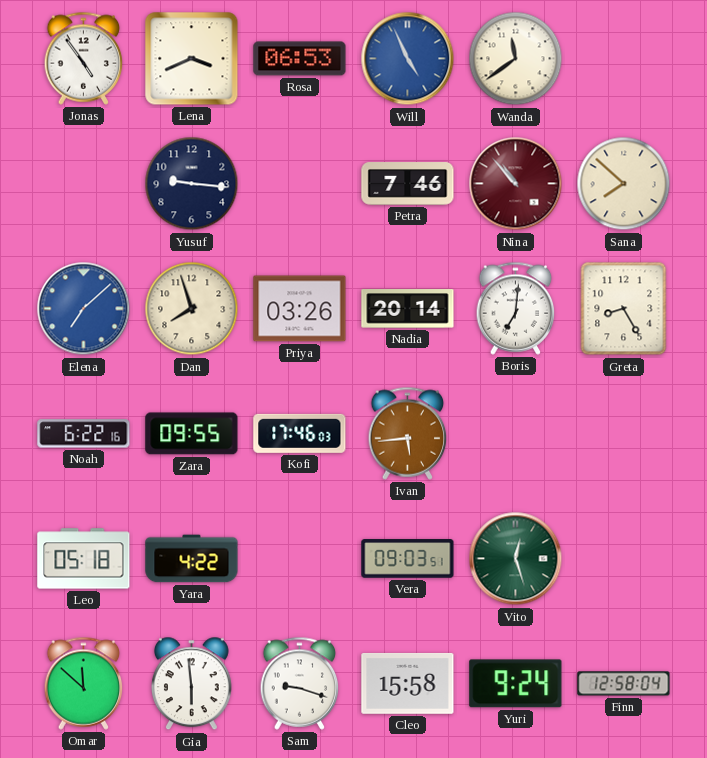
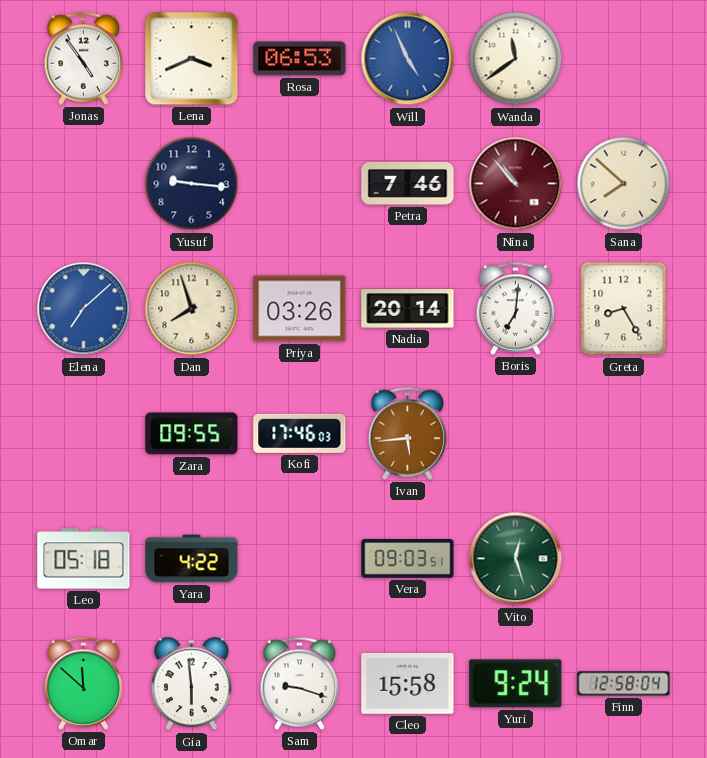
Noah: 6:22 -> none
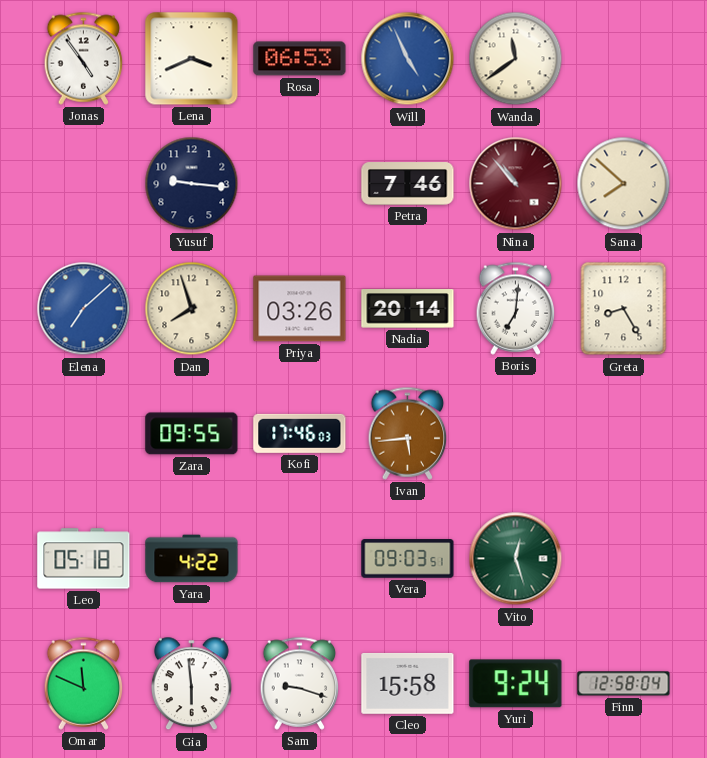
Omar: 11:52 -> 11:49
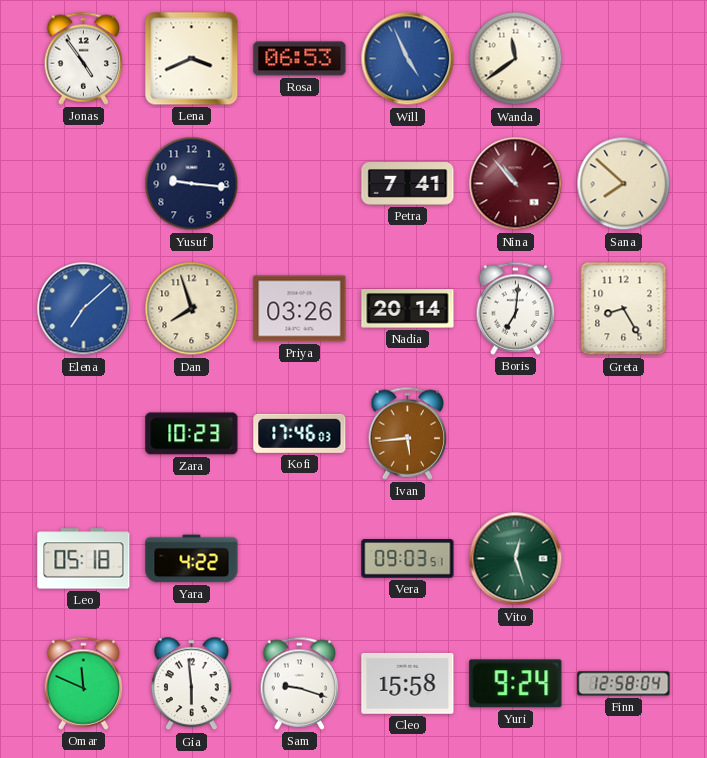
Petra: 7:46 -> 7:41
Zara: 09:55 -> 10:23
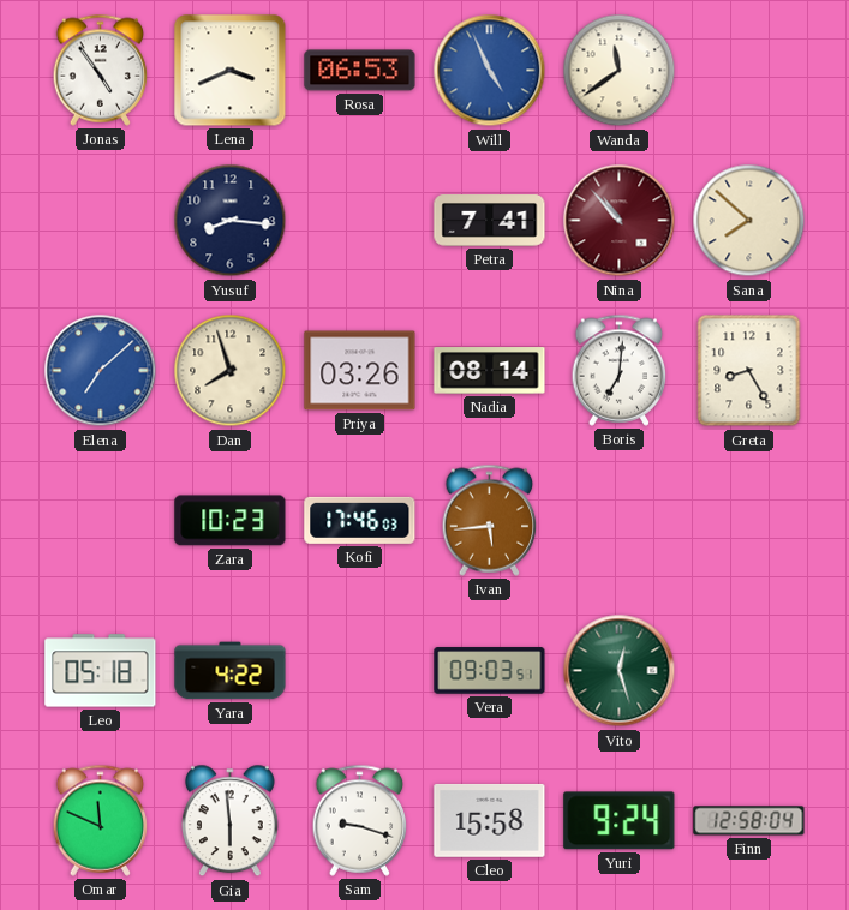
Yusuf: 9:16 -> 8:16
Nadia: 20:14 -> 08:14
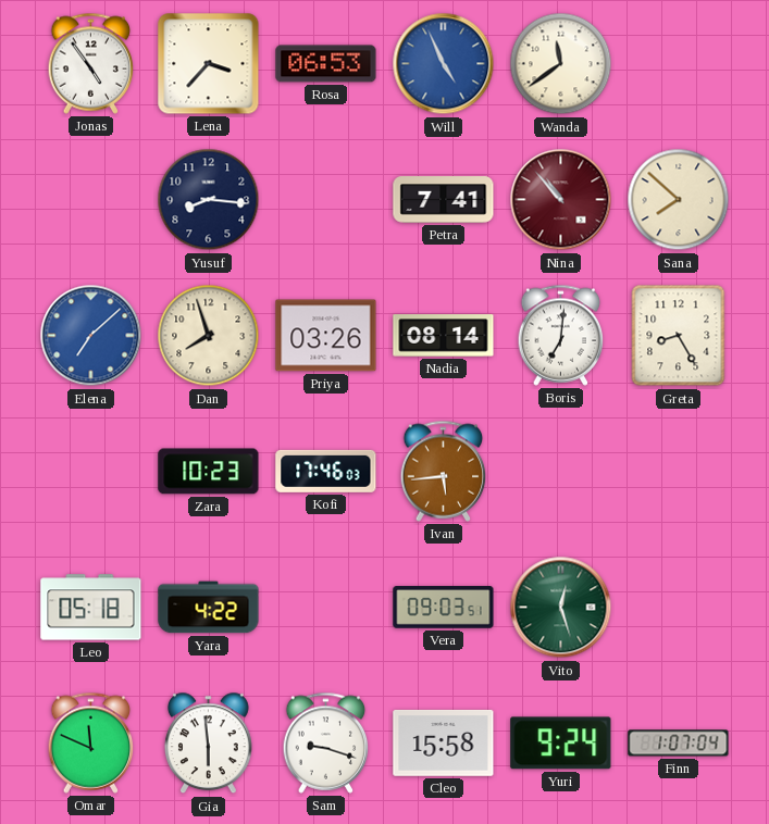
Lena: 3:41 -> 3:37
Finn: 12:58 -> 1:07
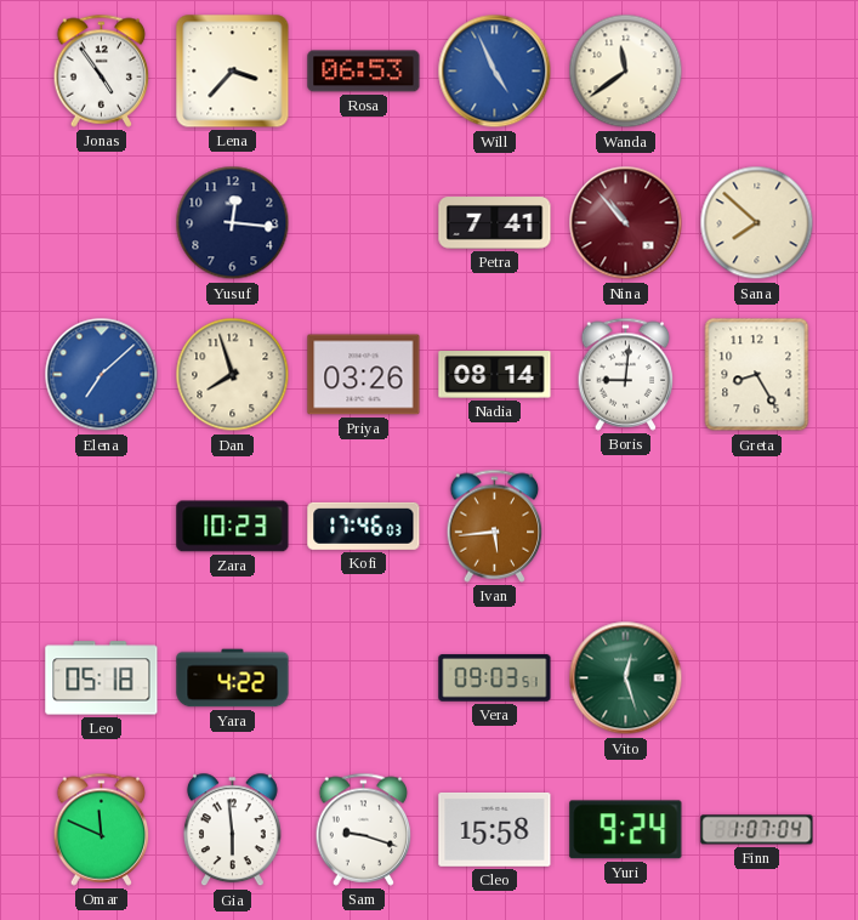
Yusuf: 8:16 -> 12:16
Boris: 7:01 -> 9:01
